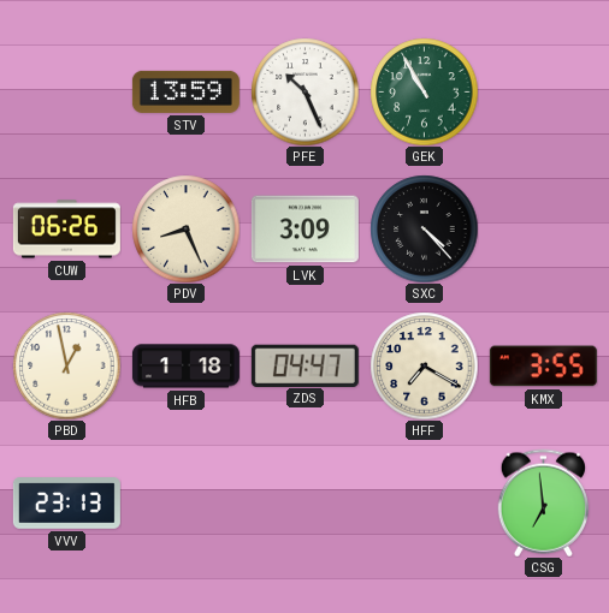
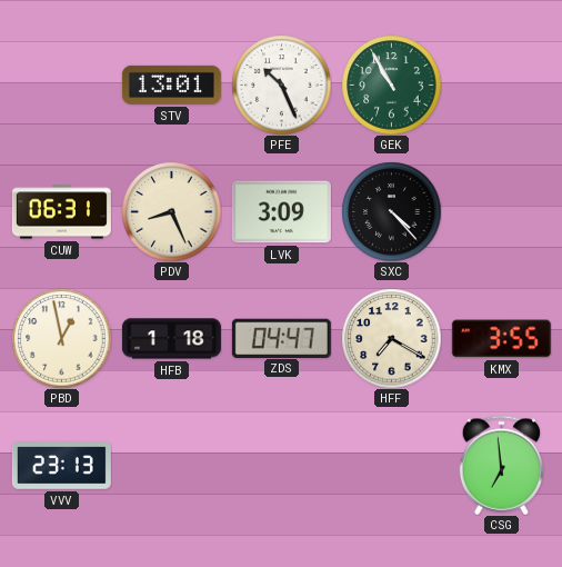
STV: 13:59 -> 13:01
CUW: 06:26 -> 06:31
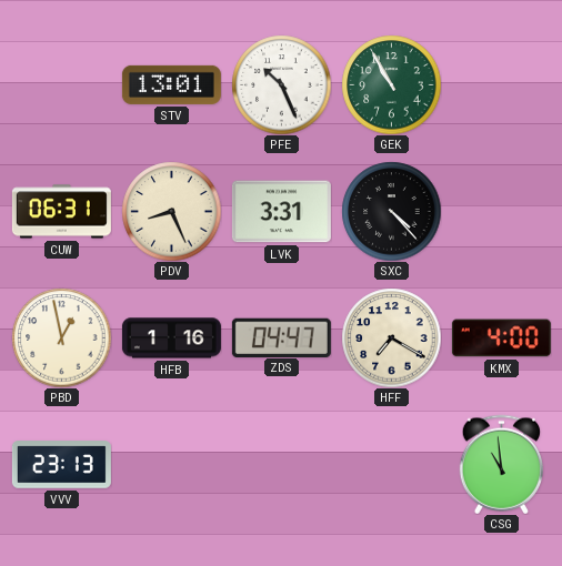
LVK: 3:09 -> 3:31
HFB: 1:18 -> 1:16
KMX: 3:55 -> 4:00
CSG: 6:59 -> 10:59
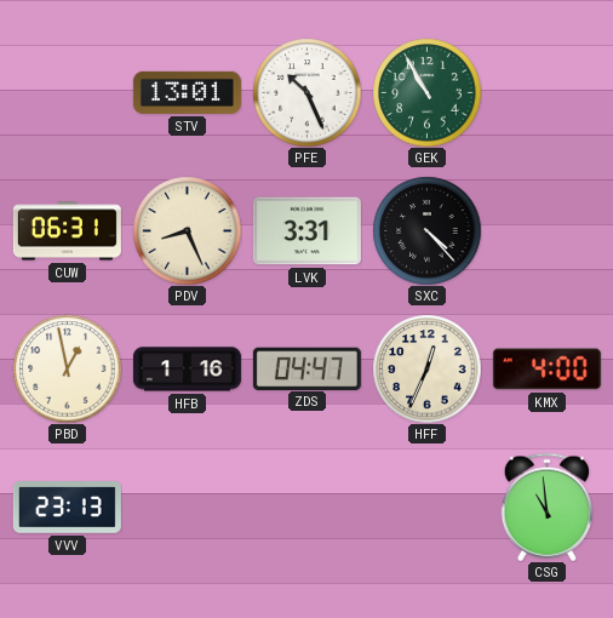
HFF: 7:20 -> 12:34
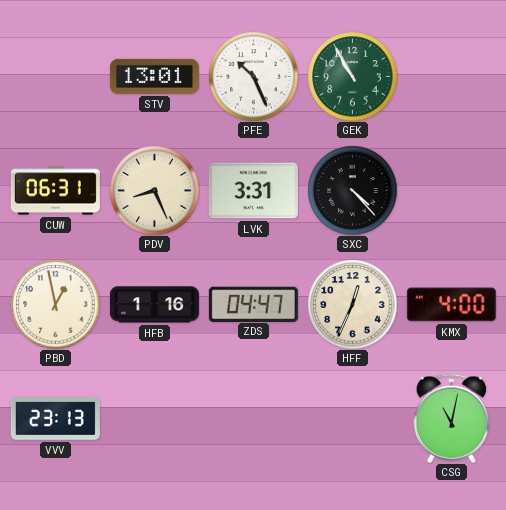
CSG: 10:59 -> 11:02
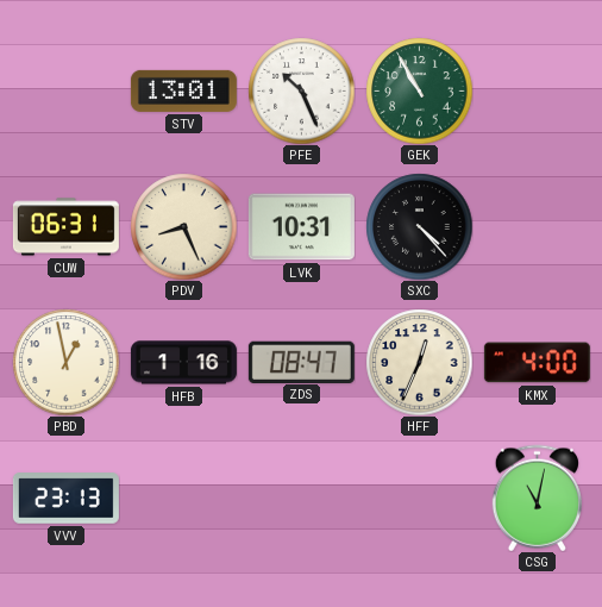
LVK: 3:31 -> 10:31
ZDS: 04:47 -> 08:47
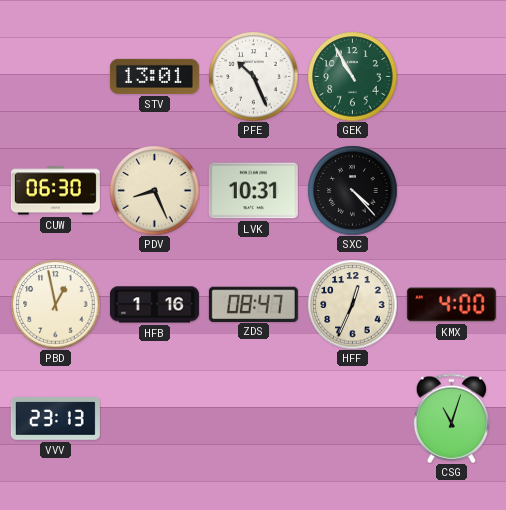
CUW: 06:31 -> 06:30
CSG: 11:02 -> 11:03
